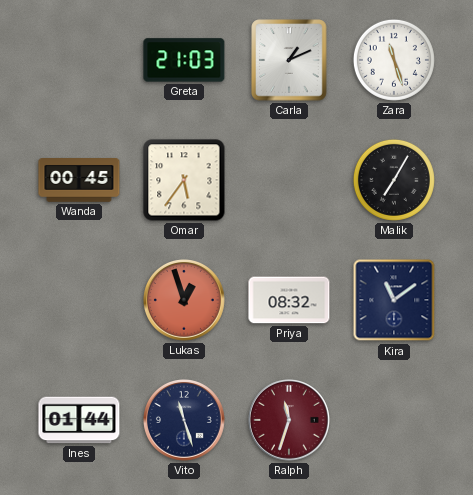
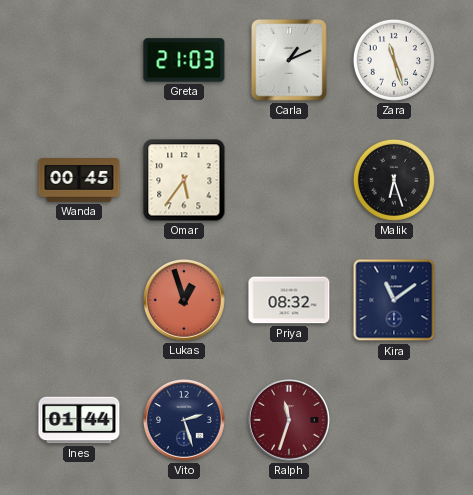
Malik: 7:05 -> 6:27
Vito: 11:27 -> 2:27
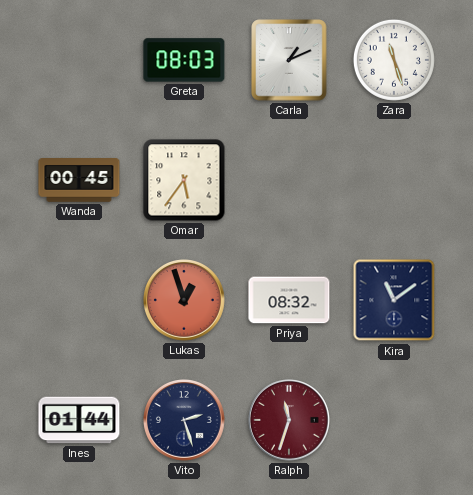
Greta: 21:03 -> 08:03
Malik: 6:27 -> none
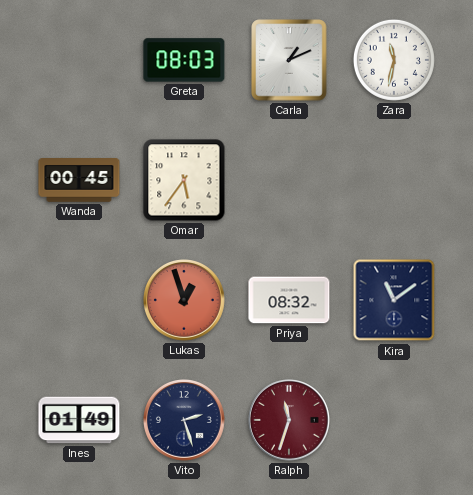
Zara: 11:27 -> 11:32
Ines: 01:44 -> 01:49
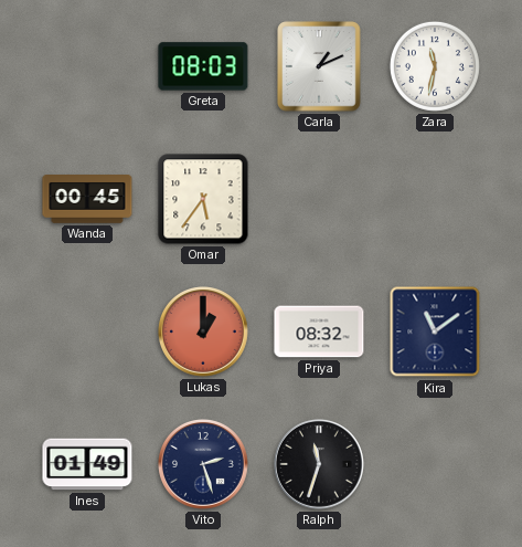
Lukas: 12:57 -> 1:00
Ralph dial: burgundy -> black
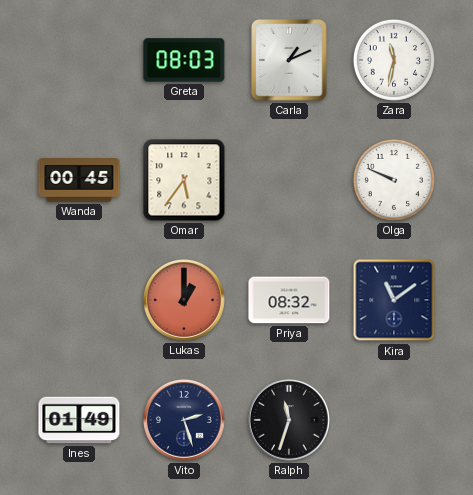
Olga: none -> 9:49
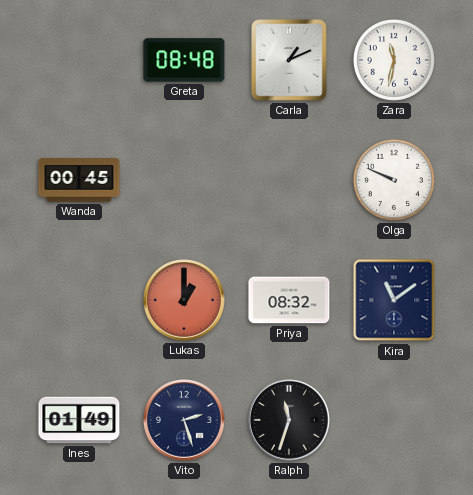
Greta: 08:03 -> 08:48
Omar: 5:36 -> none
